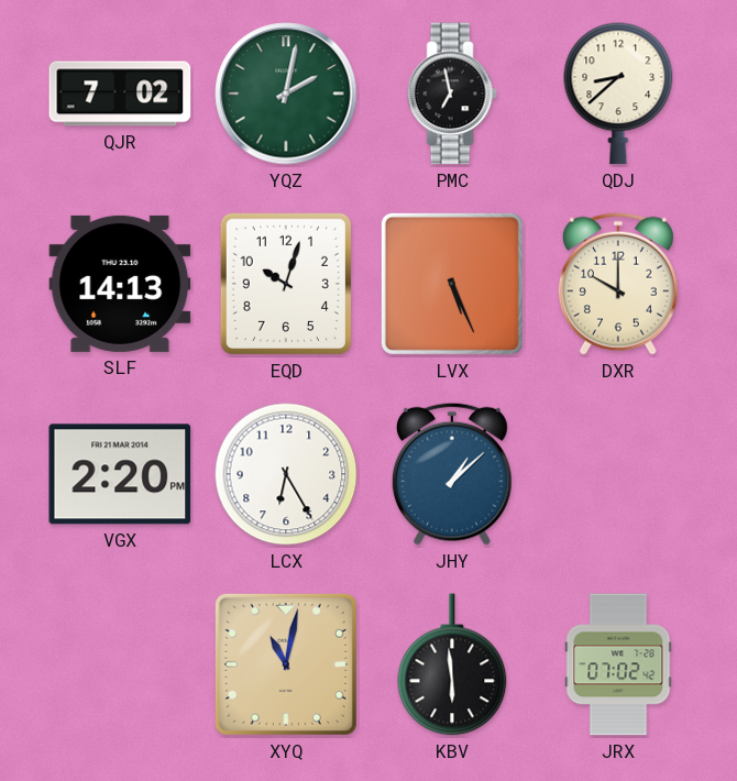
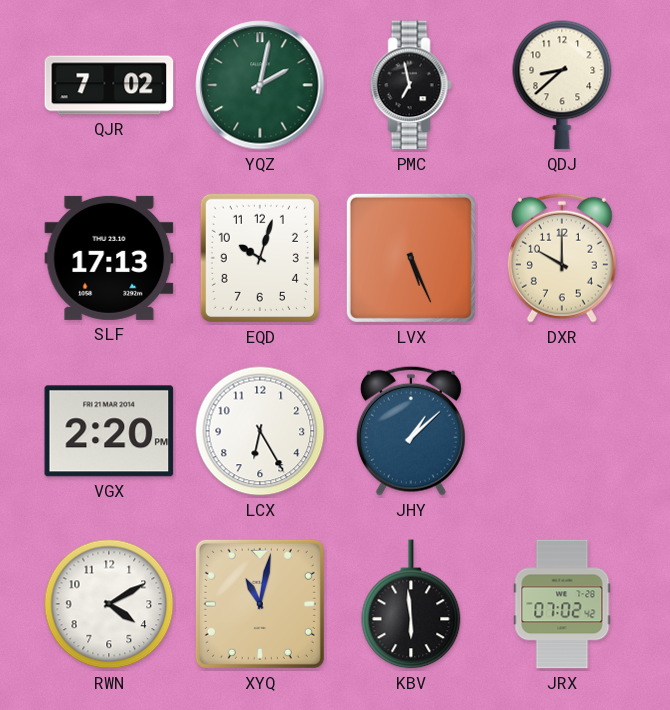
SLF: 14:13 -> 17:13
RWN: none -> 4:10
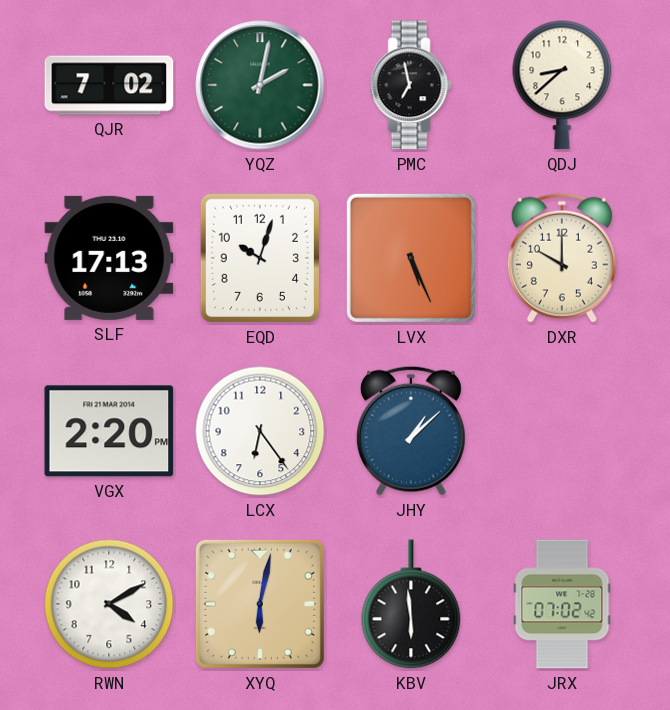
LCX: 6:25 -> 6:24
XYQ: 11:02 -> 6:02
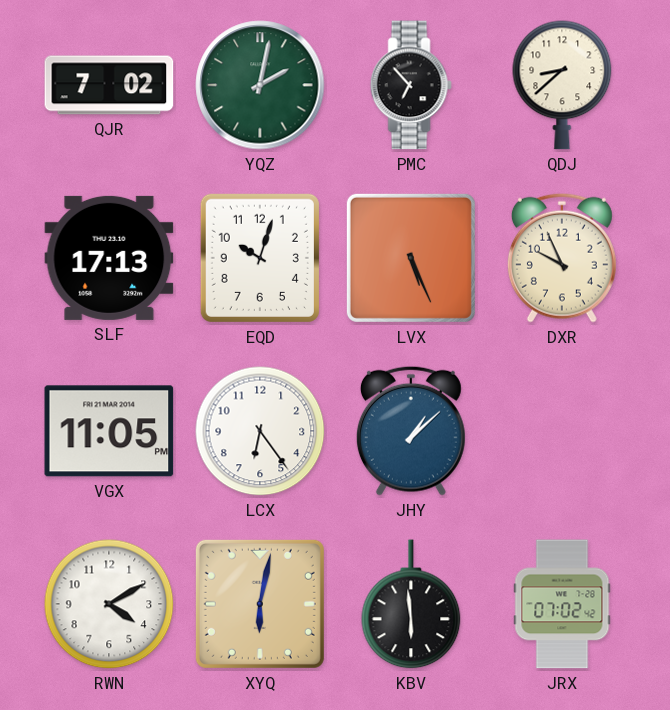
PMC: 6:58 -> 6:53
DXR: 10:00 -> 9:56
VGX: 2:20 -> 11:05
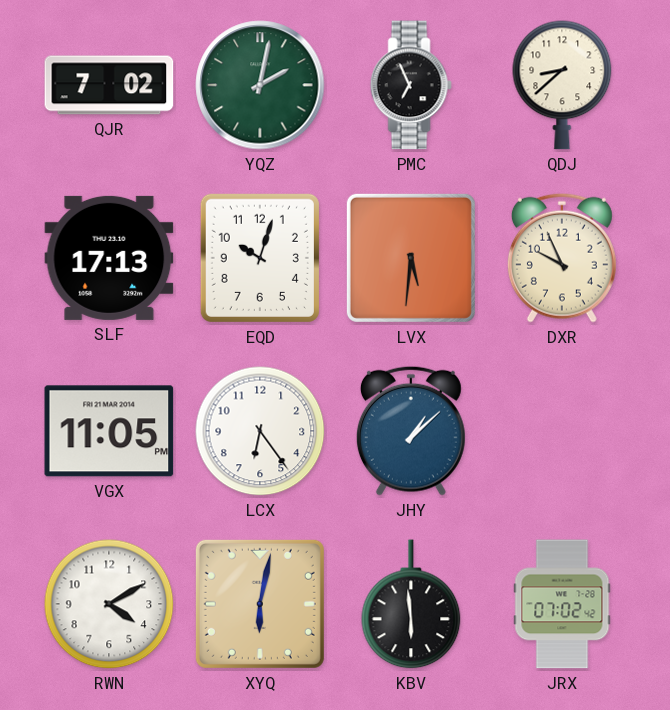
PMC: 6:53 -> 6:56
LVX: 5:26 -> 5:31
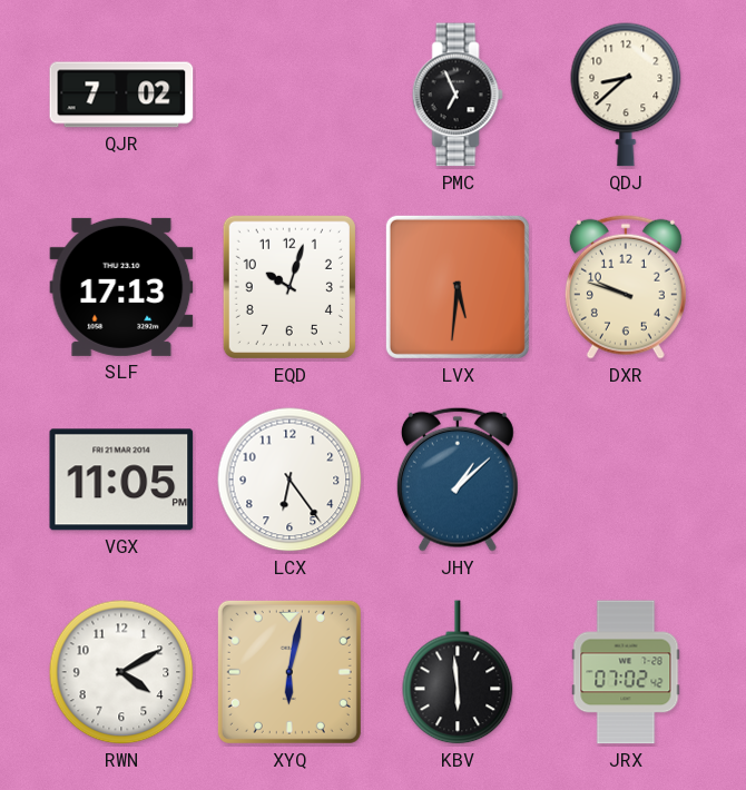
YQZ: 2:02 -> none
DXR: 9:56 -> 9:48
